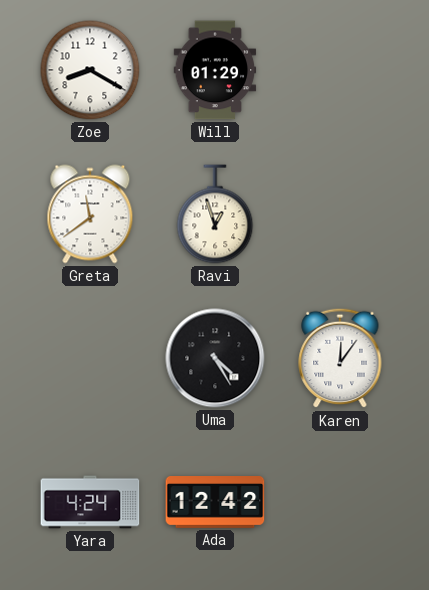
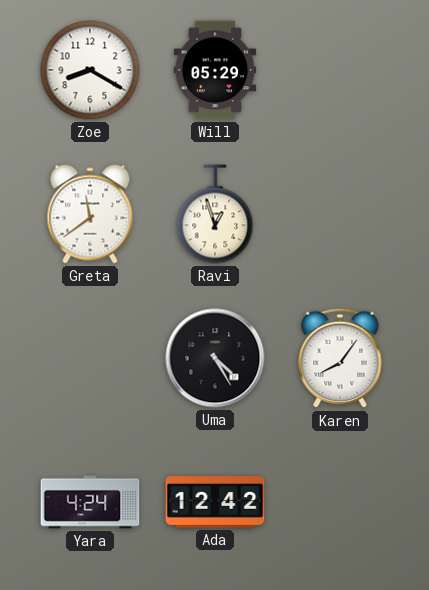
Will: 01:29 -> 05:29
Karen: 12:06 -> 8:06
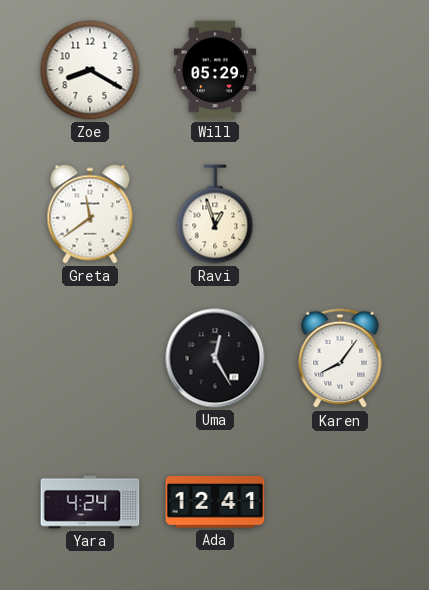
Uma: 4:25 -> 12:25
Ada: 12:42 -> 12:41
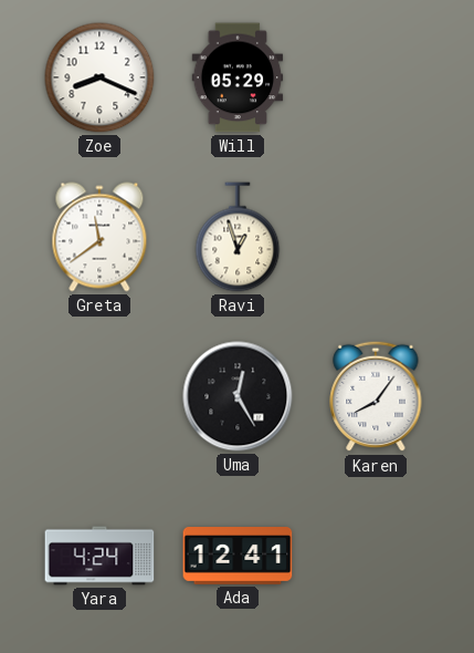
Zoe: 8:20 -> 8:19
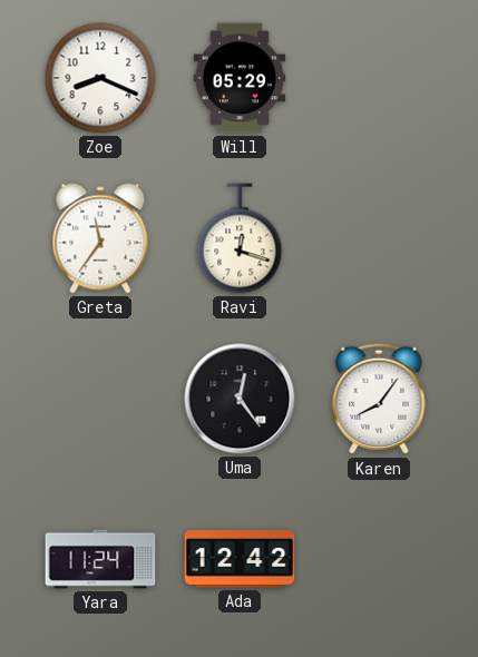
Greta: 11:39 -> 11:36
Ravi: 12:57 -> 12:18
Uma: 12:25 -> 12:24
Yara: 4:24 -> 11:24
Ada: 12:41 -> 12:42
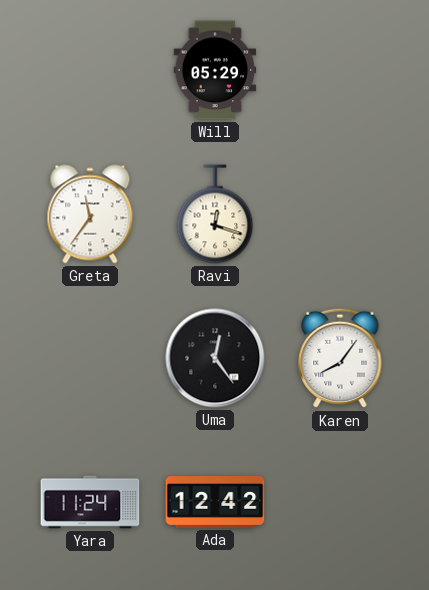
Zoe: 8:19 -> none
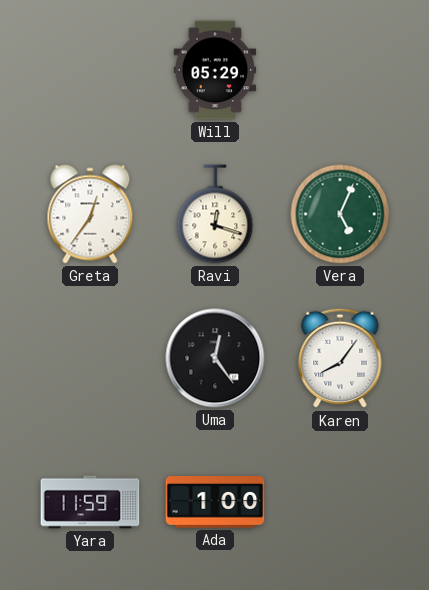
Greta: 11:36 -> 12:36
Vera: none -> 5:04
Yara: 11:24 -> 11:59
Ada: 12:42 -> 1:00
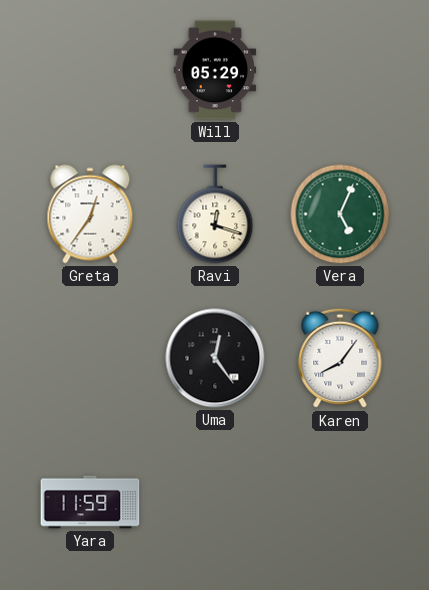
Ada: 1:00 -> none
